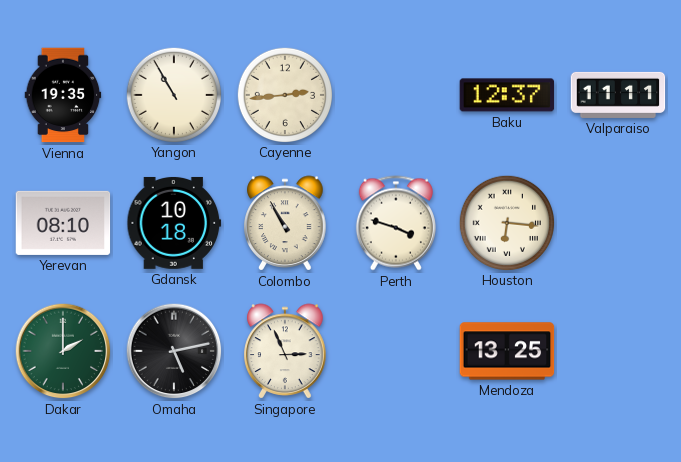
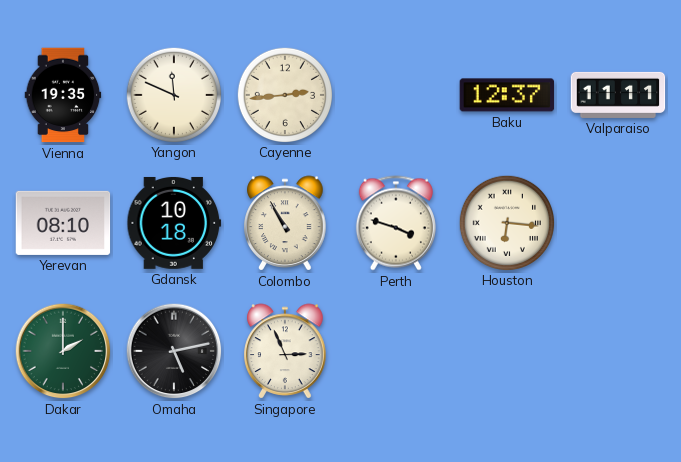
Yangon: 10:55 -> 11:49
Mendoza: 13:25 -> none
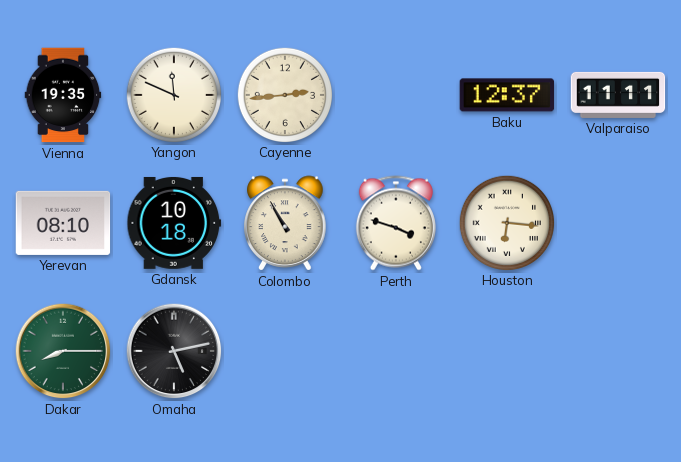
Dakar: 2:00 -> 8:15
Singapore: 2:56 -> none
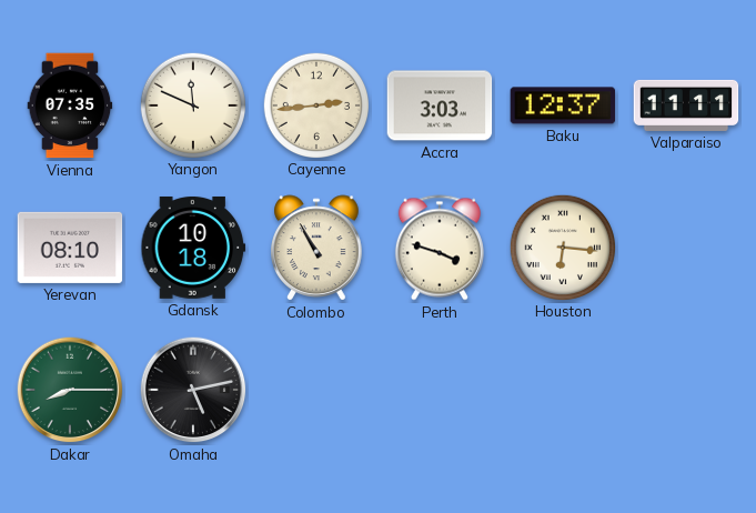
Vienna: 19:35 -> 07:35
Accra: none -> 3:03
